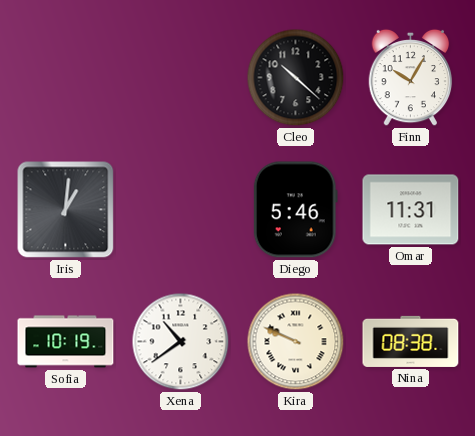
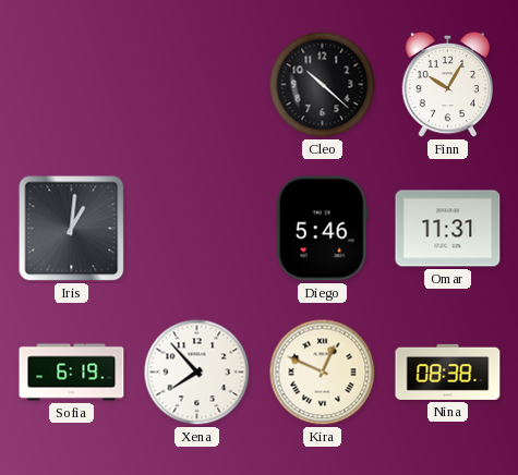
Sofia: 10:19 -> 6:19
Xena: 10:39 -> 7:53
Kira: 9:49 -> 12:49
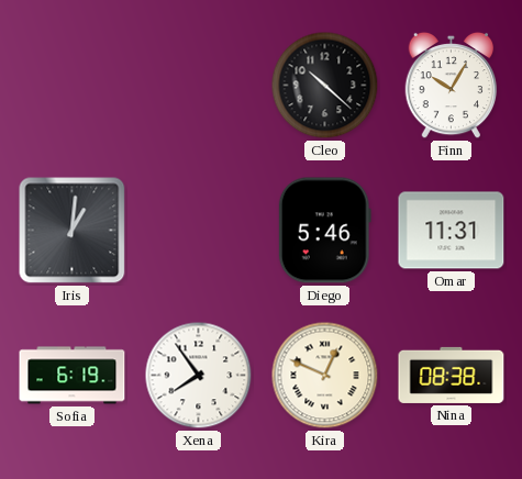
Xena: 7:53 -> 7:54
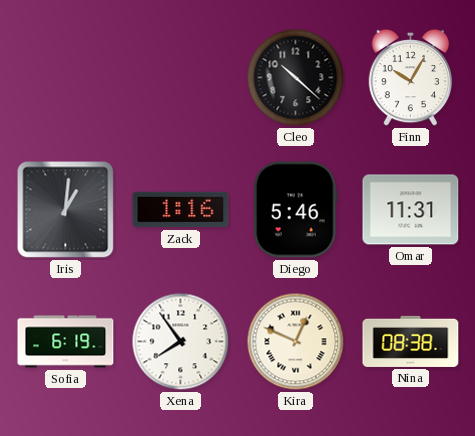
Zack: none -> 1:16
